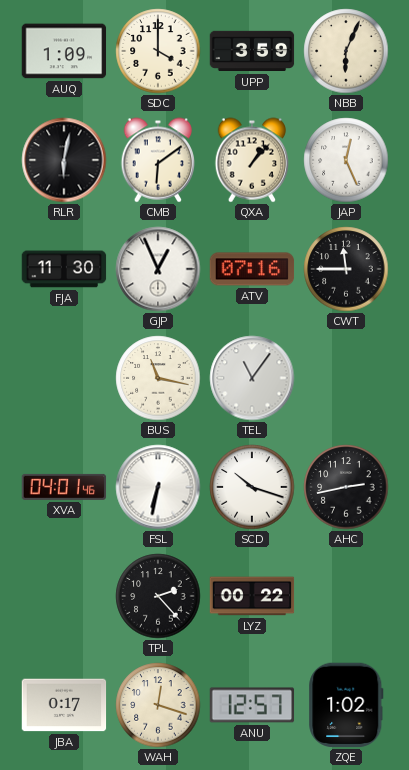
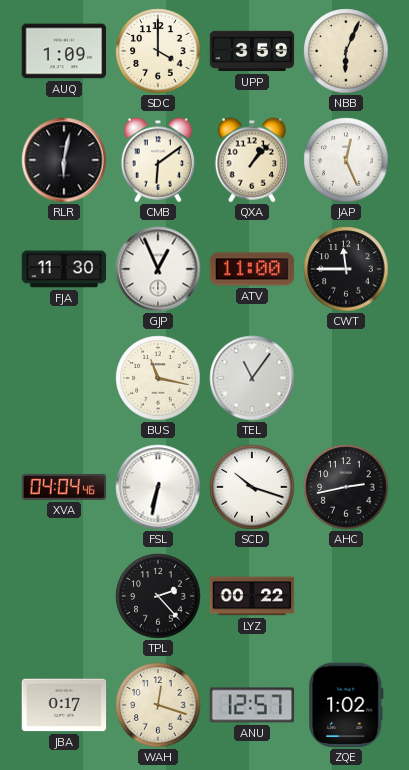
ATV: 07:16 -> 11:00
XVA: 04:01 -> 04:04
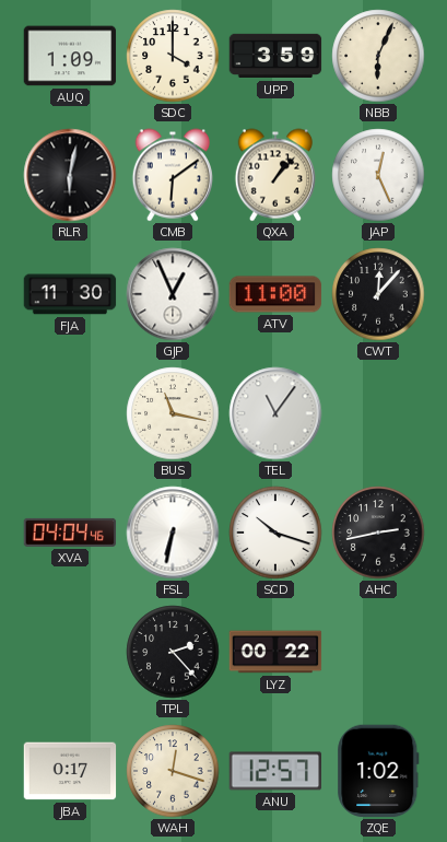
CWT: 11:45 -> 12:07
